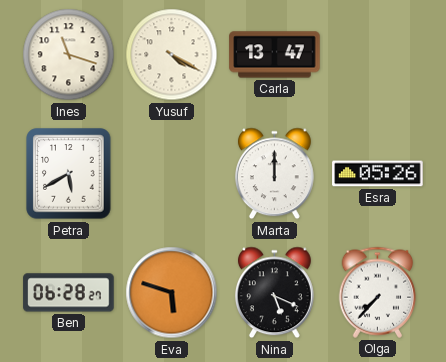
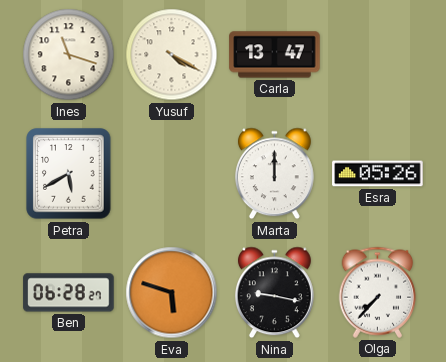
Nina: 5:19 -> 9:17
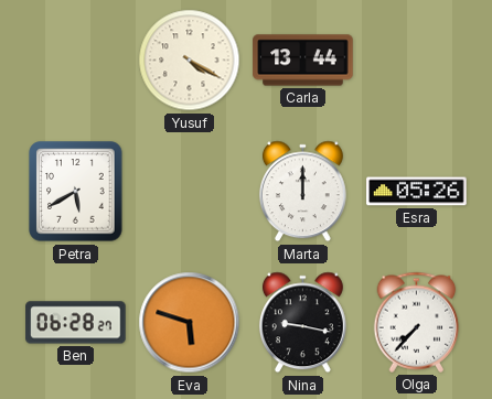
Ines: 11:18 -> none
Carla: 13:47 -> 13:44
